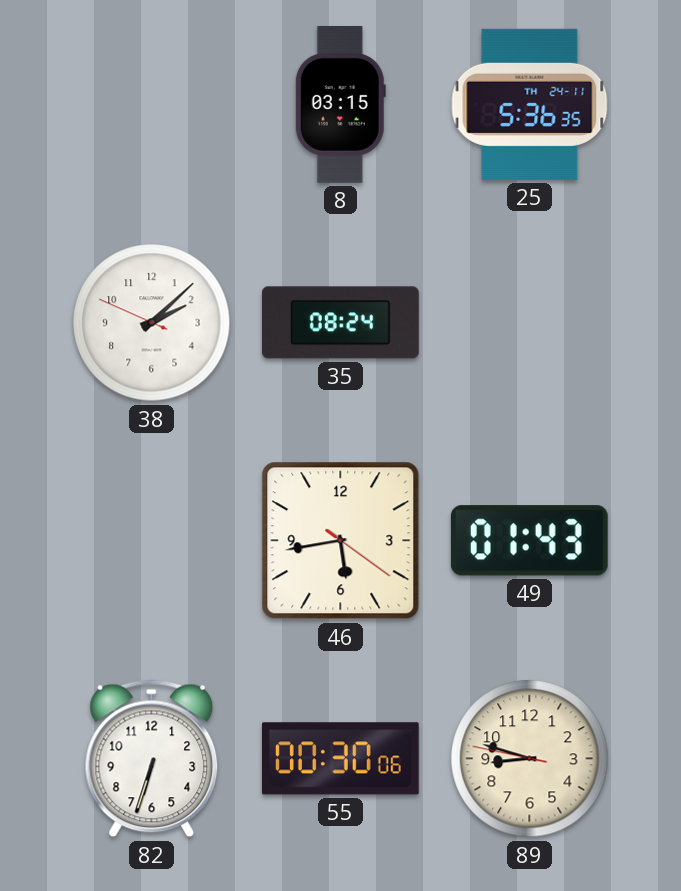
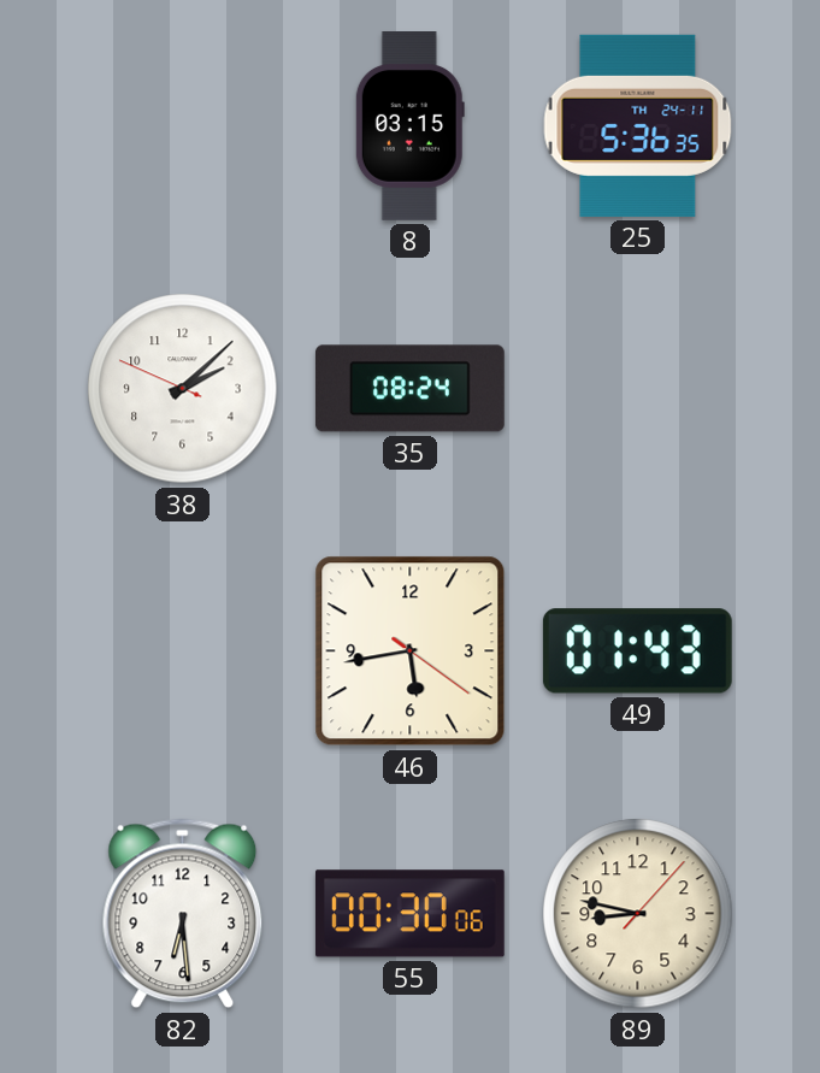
82: 6:33 -> 6:29
89: 8:47:47 -> 8:47:07
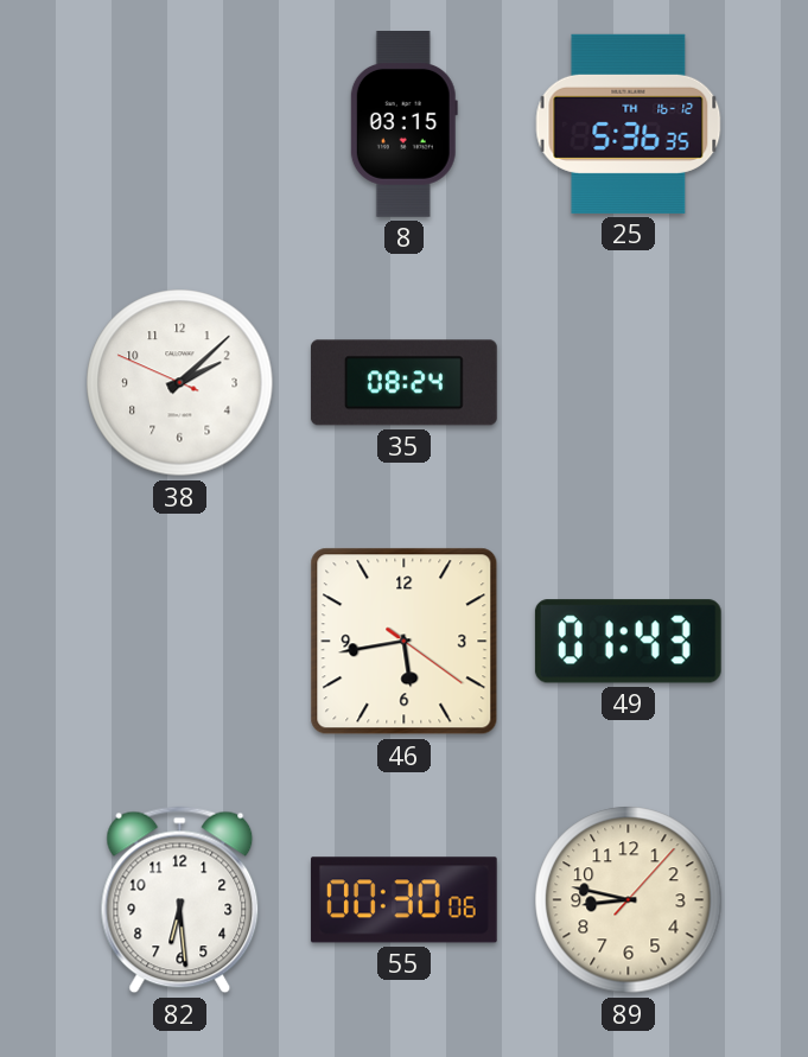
25 date: TH 24-11 -> TH 16-12
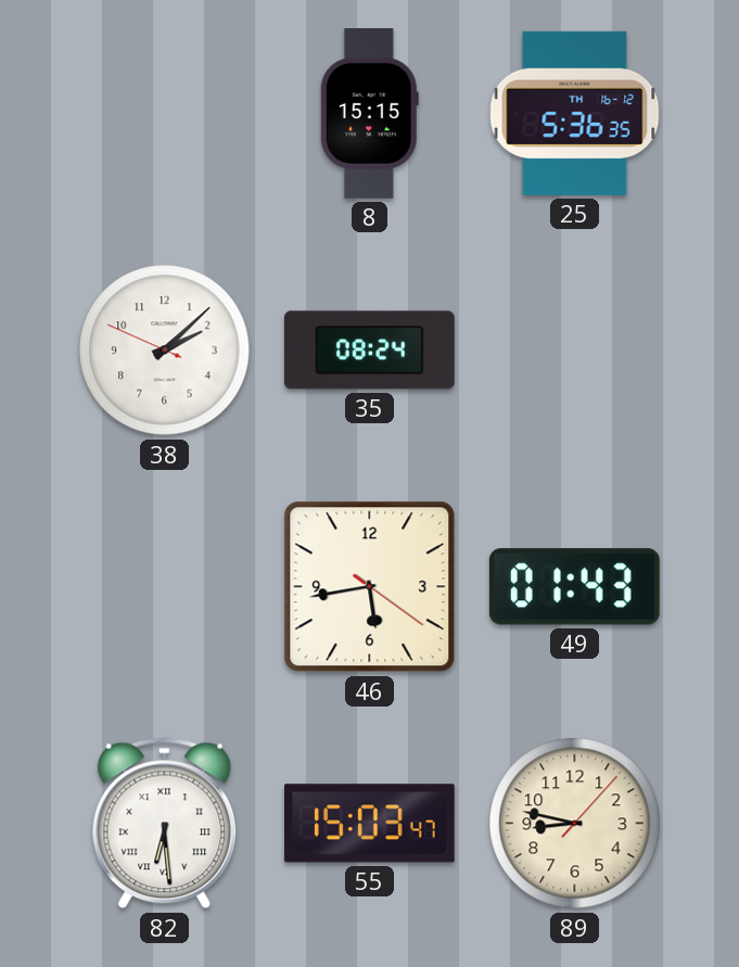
8: 03:15 -> 15:15
82 numerals: Arabic -> Roman
55: 00:30 -> 15:03
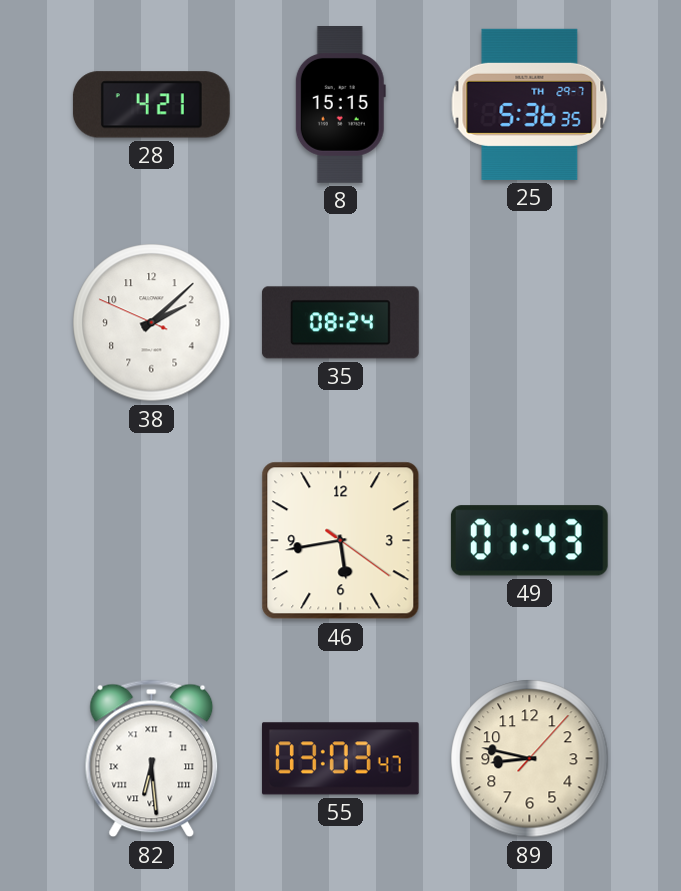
28: none -> 4:21
25 date: TH 16-12 -> TH 29-7
55: 15:03 -> 03:03
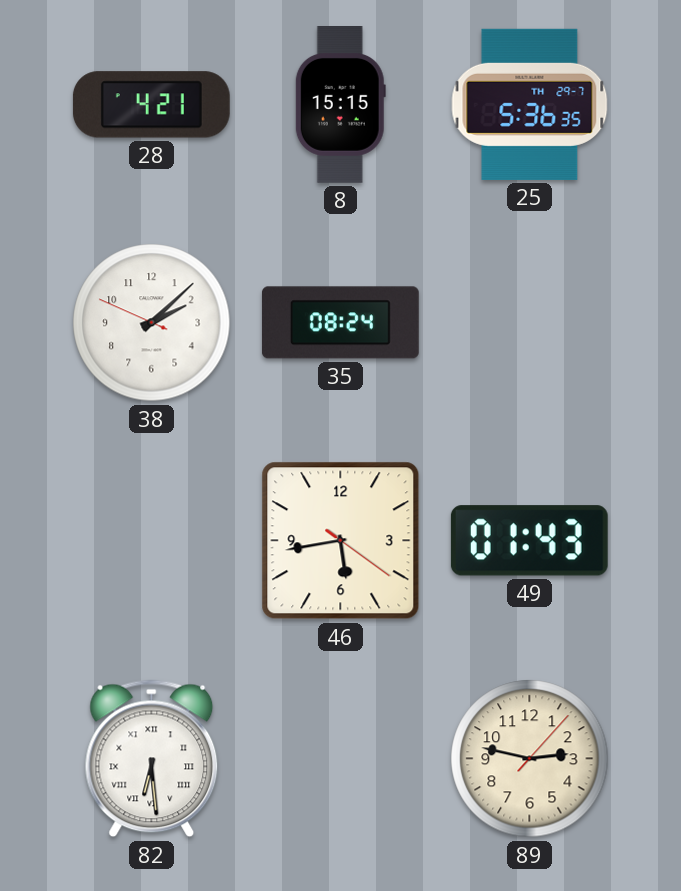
55: 03:03 -> none
89: 8:47 -> 2:47
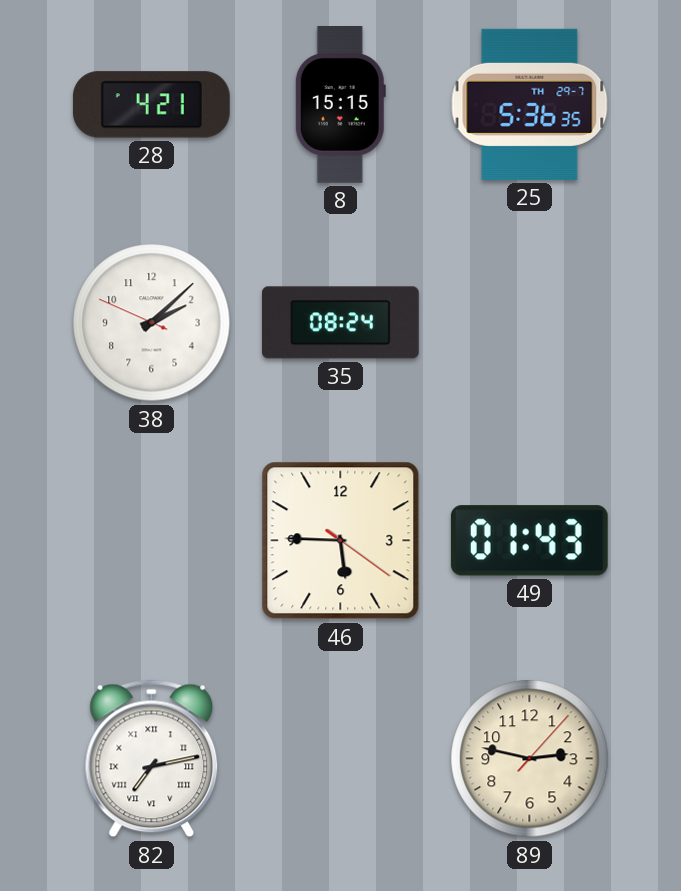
46: 5:43 -> 5:45
82: 6:29 -> 7:13
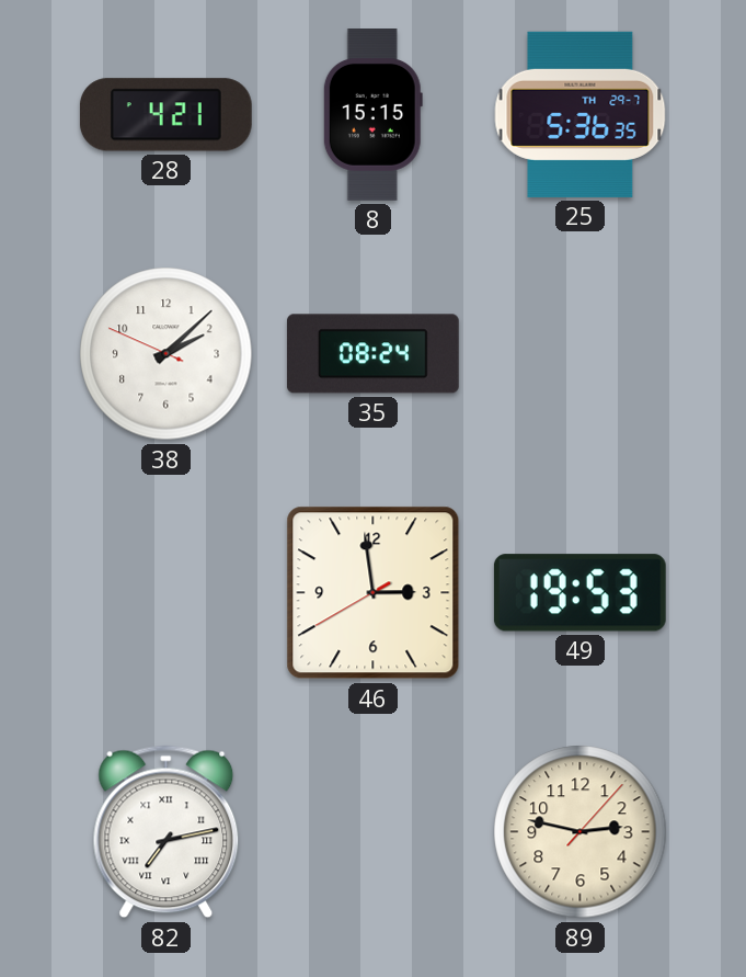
46: 5:45 -> 2:58
49: 01:43 -> 19:53
